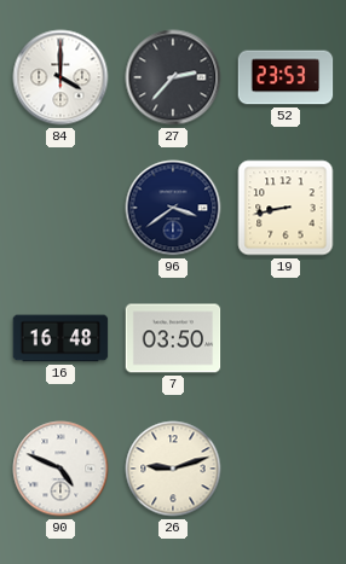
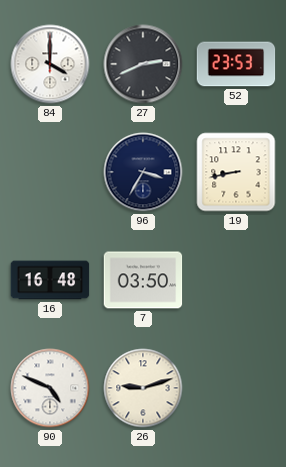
27: 2:37 -> 2:41
96: 3:39 -> 3:35
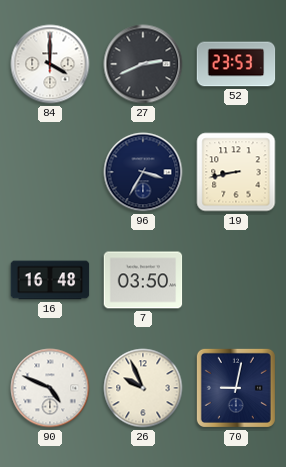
26: 9:12 -> 9:56
70: none -> 9:02
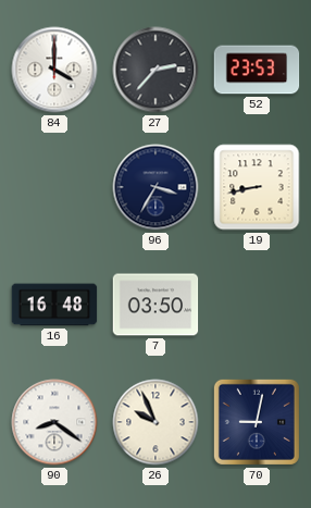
27: 2:41 -> 2:37
90: 4:49 -> 8:21
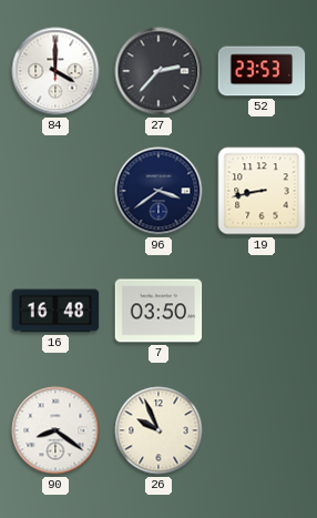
96: 3:35 -> 3:39
70: 9:02 -> none
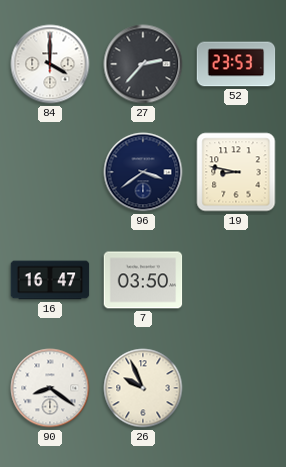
19: 8:43 -> 8:47
16: 16:48 -> 16:47
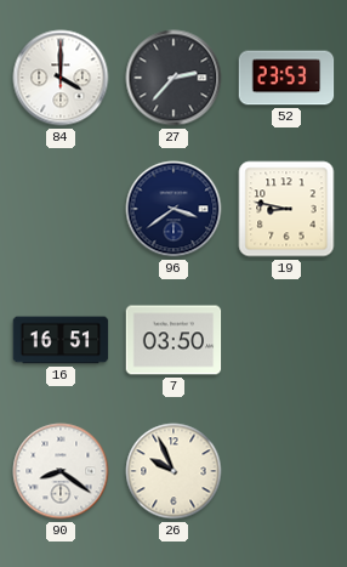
16: 16:47 -> 16:51
